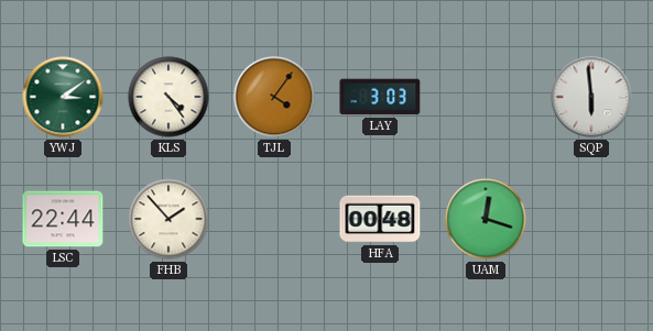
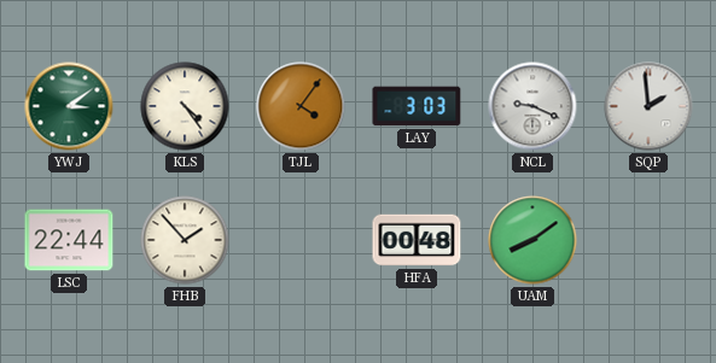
NCL: none -> 9:19
SQP: 5:59 -> 1:59
UAM: 12:18 -> 8:09
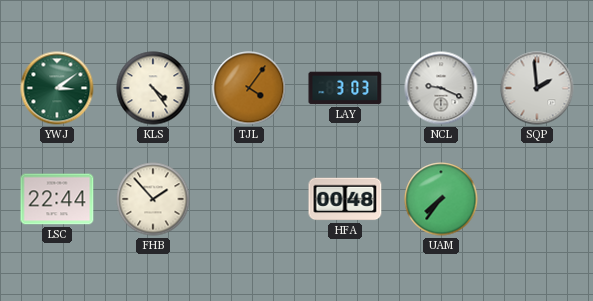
UAM: 8:09 -> 7:36
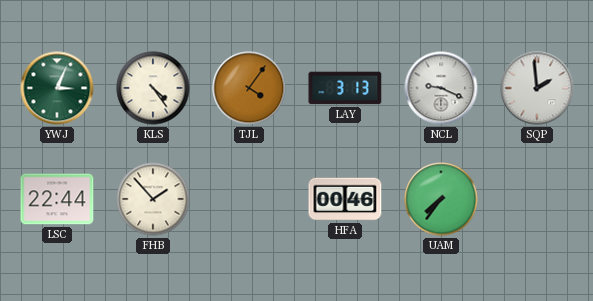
YWJ: 3:09 -> 3:04
LAY: 3:03 -> 3:13
HFA: 00:48 -> 00:46
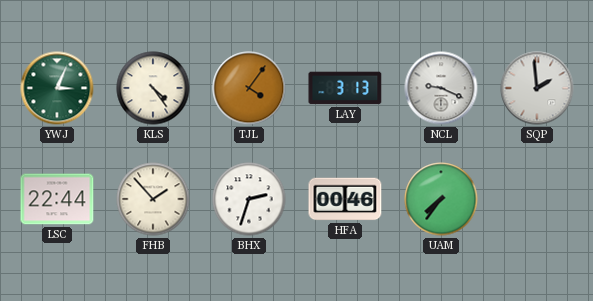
BHX: none -> 2:33
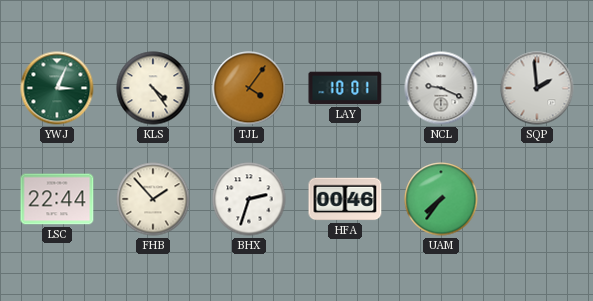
LAY: 3:13 -> 10:01
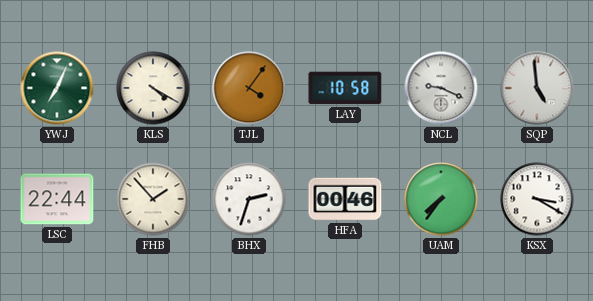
YWJ: 3:04 -> 7:04
KLS: 4:24 -> 4:20
LAY: 10:01 -> 10:58
SQP: 1:59 -> 4:59
KSX: none -> 3:20
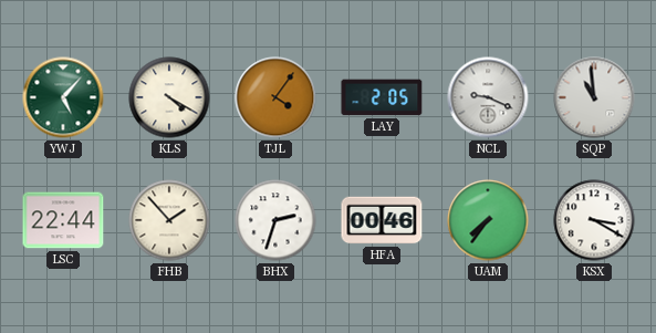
YWJ: 7:04 -> 5:07
LAY: 10:58 -> 2:05
SQP: 4:59 -> 10:59
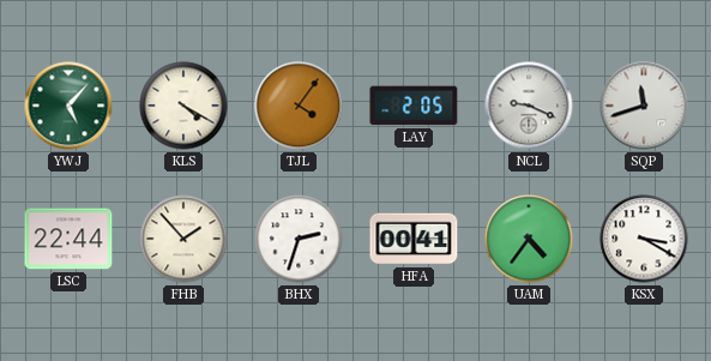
SQP: 10:59 -> 11:42
HFA: 00:46 -> 00:41
UAM: 7:36 -> 4:36
